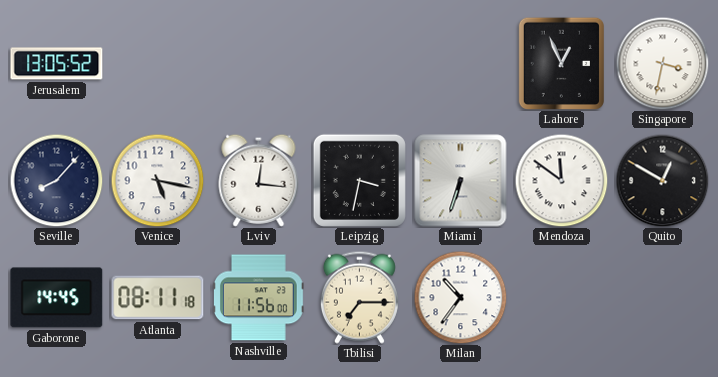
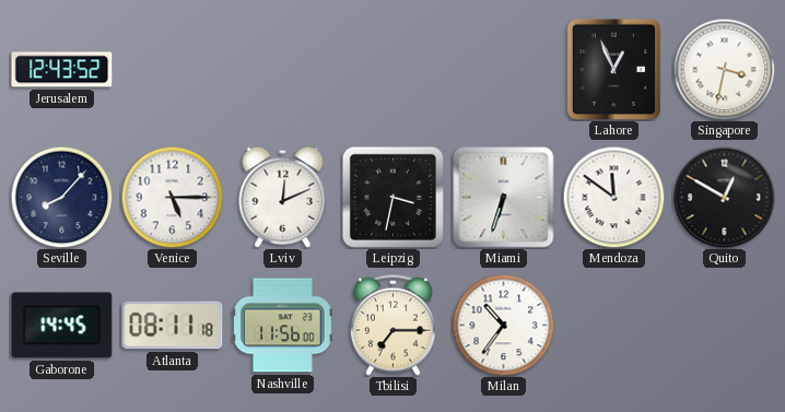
Jerusalem: 13:05 -> 12:43
Venice: 5:17 -> 5:15
Lviv: 12:16 -> 12:11
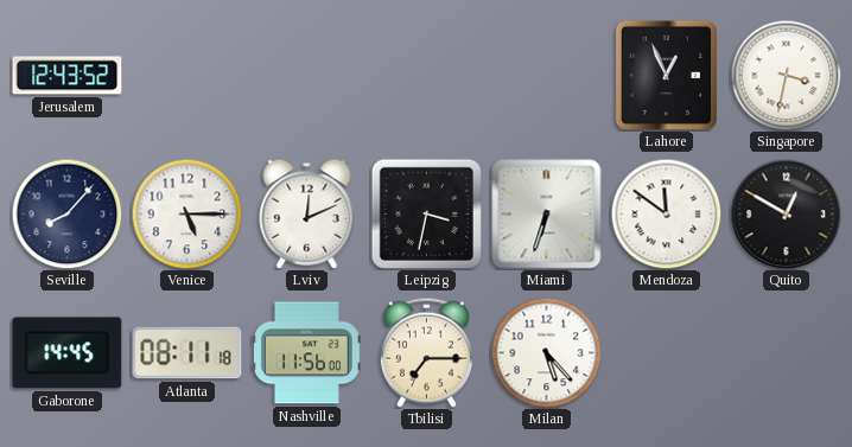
Milan: 10:36 -> 5:23
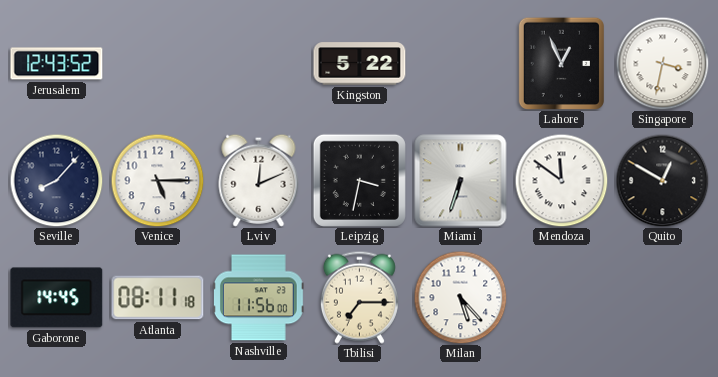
Kingston: none -> 5:22
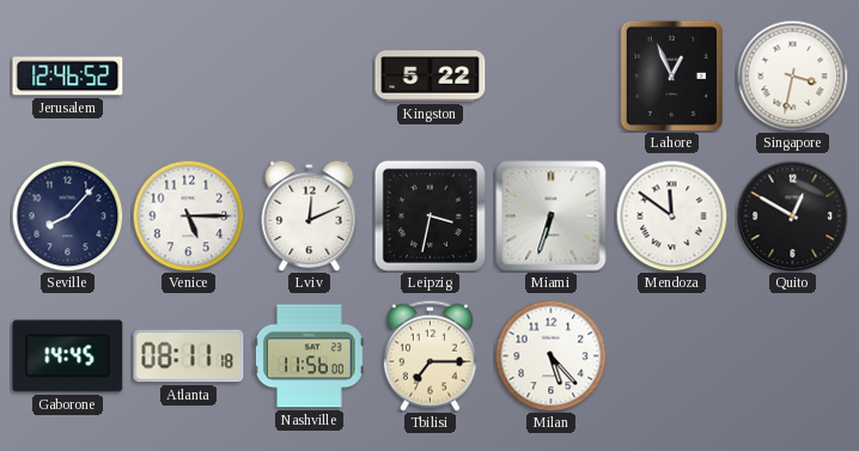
Jerusalem: 12:43 -> 12:46
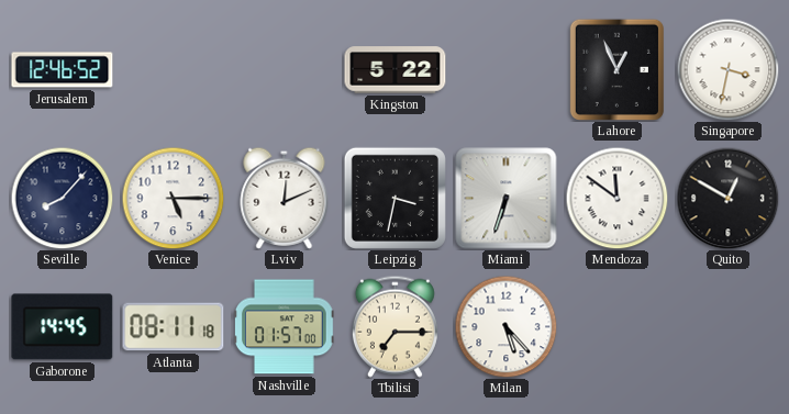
Nashville: 11:56 -> 01:57
